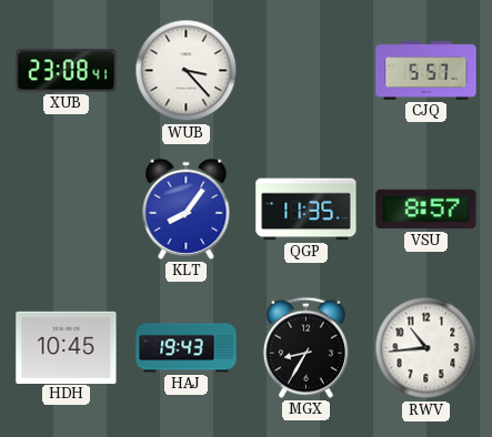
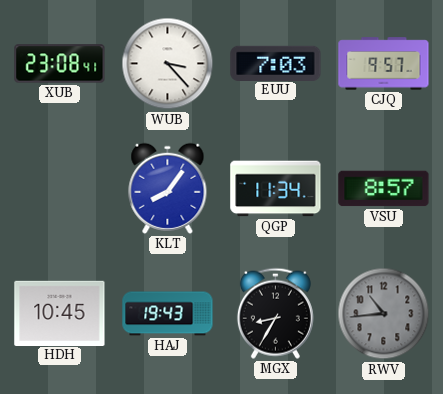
EUU: none -> 7:03
CJQ: 5:57 -> 9:57
QGP: 11:35 -> 11:34
RWV dial: white -> grey
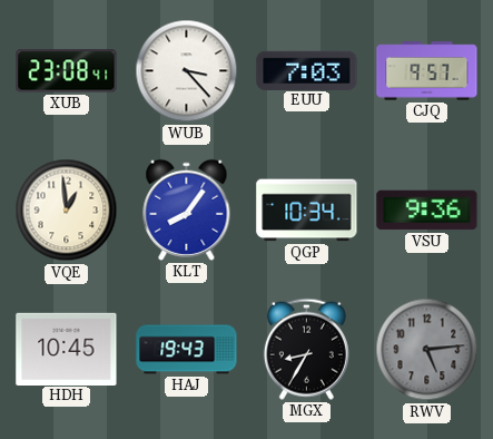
VQE: none -> 12:59
QGP: 11:34 -> 10:34
VSU: 8:57 -> 9:36
RWV: 10:44 -> 5:14
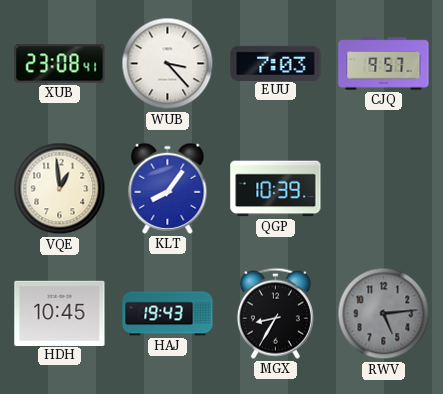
QGP: 10:34 -> 10:39
VSU: 9:36 -> none
